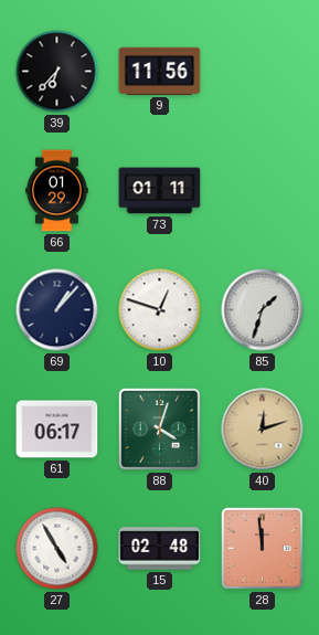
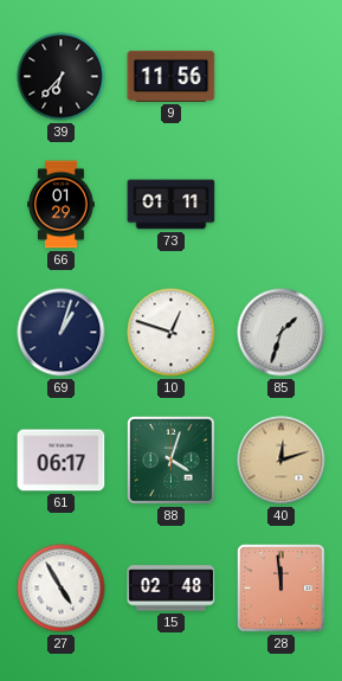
69: 1:07 -> 1:03
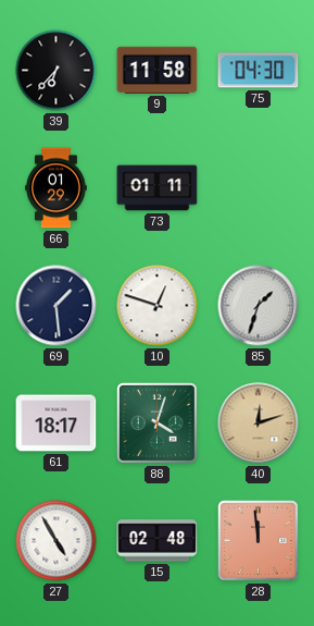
9: 11:56 -> 11:58
75: none -> 04:30
69: 1:03 -> 1:29
61: 06:17 -> 18:17
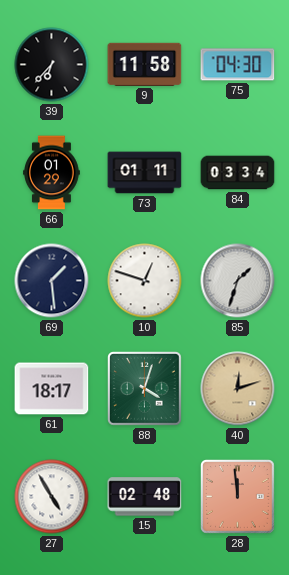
84: none -> 03:34
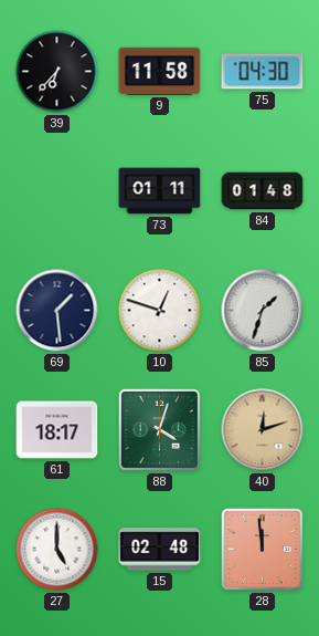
66: 01:29 -> none
84: 03:34 -> 01:48
27: 4:55 -> 5:00
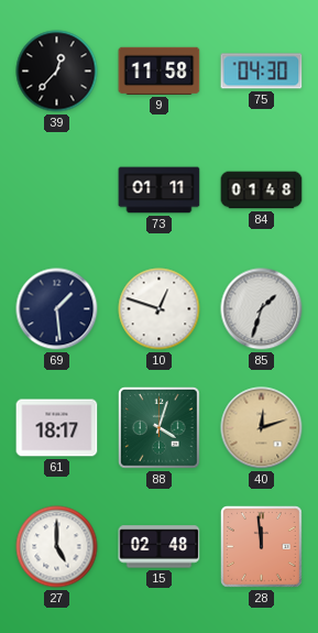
39: 6:37 -> 12:37
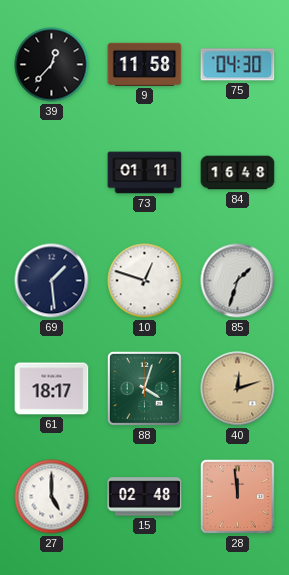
84: 01:48 -> 16:48
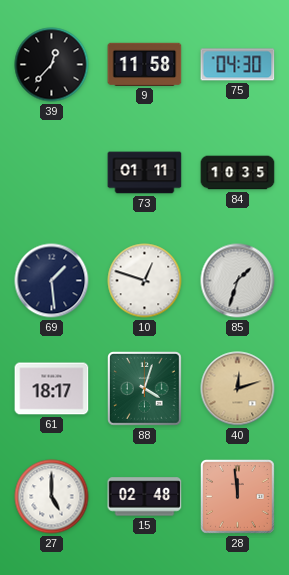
84: 16:48 -> 10:35
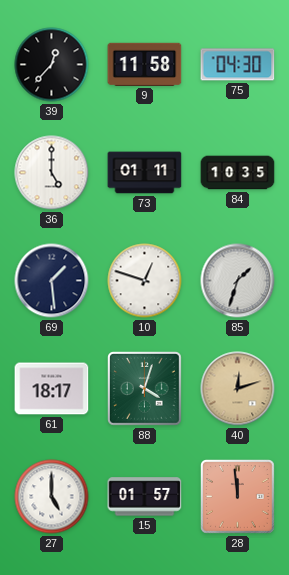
36: none -> 5:00
15: 02:48 -> 01:57
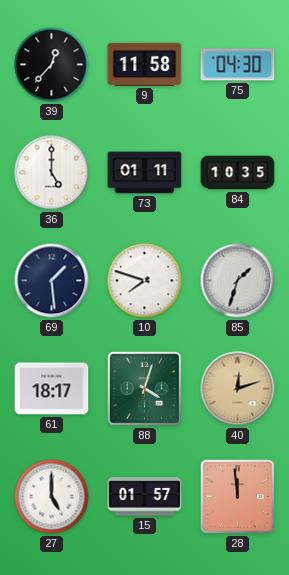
10: 12:48 -> 7:48
